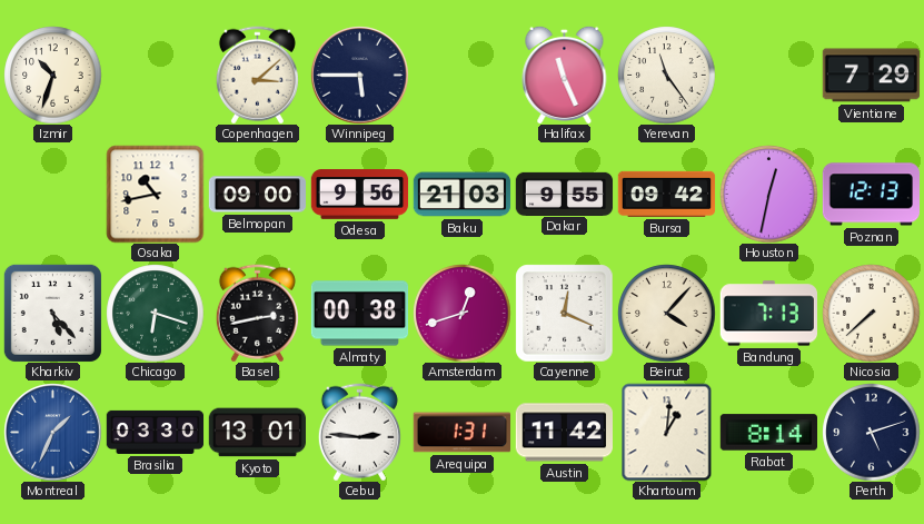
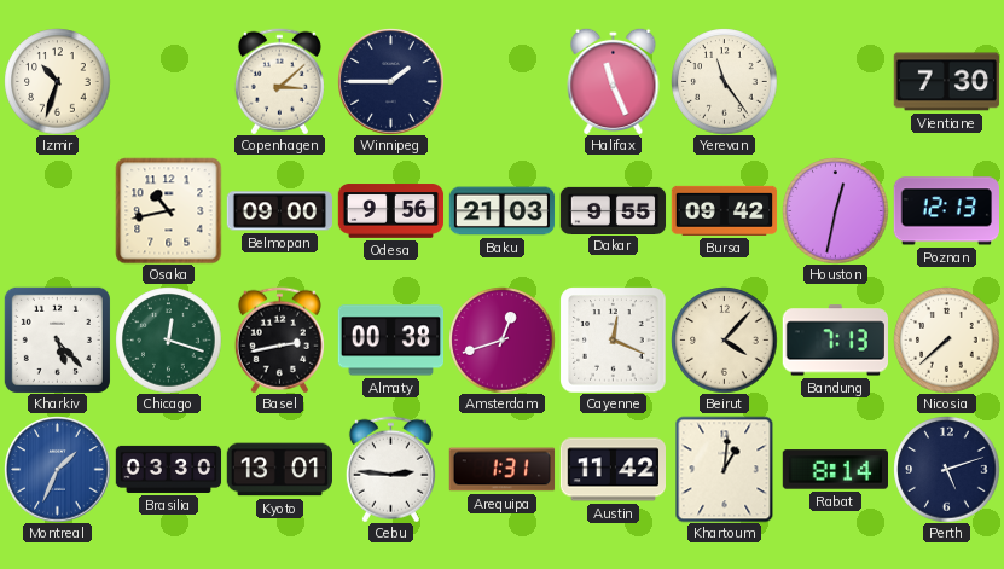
Winnipeg: 5:45 -> 1:45
Vientiane: 7:29 -> 7:30
Chicago: 6:18 -> 12:18
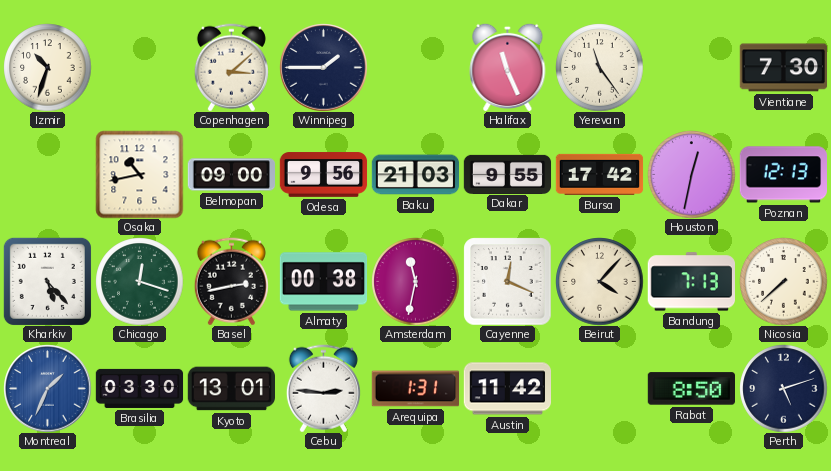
Bursa: 09:42 -> 17:42
Amsterdam: 12:42 -> 11:32
Khartoum: 1:01 -> none
Rabat: 8:14 -> 8:50
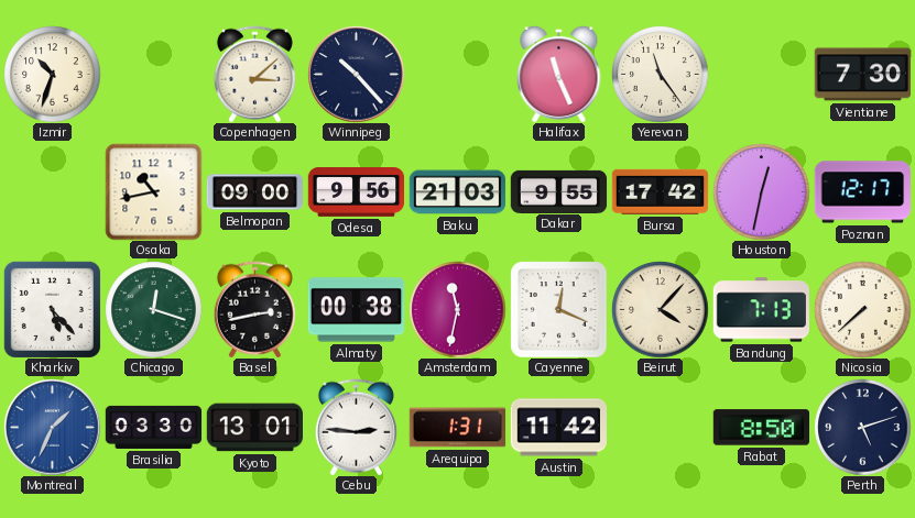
Winnipeg: 1:45 -> 10:23
Poznan: 12:13 -> 12:17
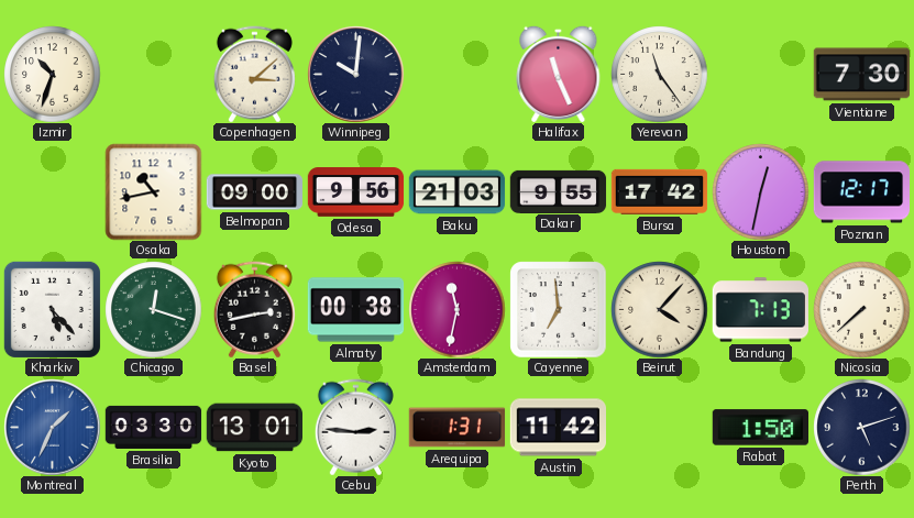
Winnipeg: 10:23 -> 10:01
Cayenne: 12:19 -> 6:59
Rabat: 8:50 -> 1:50
